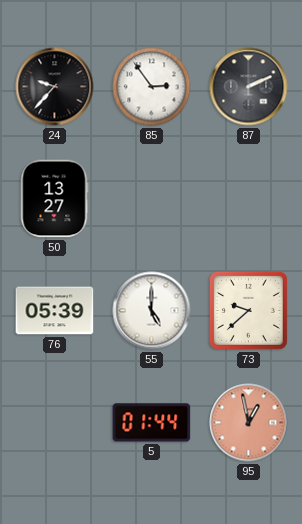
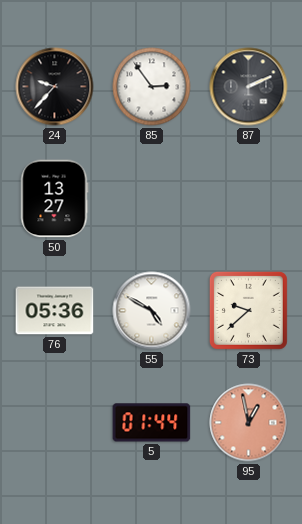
76: 05:39 -> 05:36
55: 5:00 -> 4:50
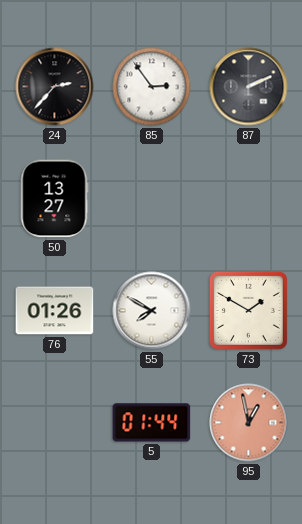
24: 9:37 -> 2:37
76: 05:36 -> 01:26
55: 4:50 -> 7:50
73: 9:38 -> 1:50
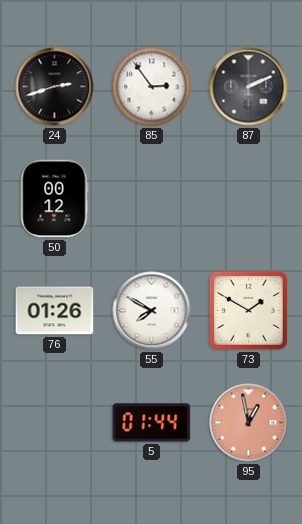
24: 2:37 -> 2:42
50: 13:27 -> 00:12
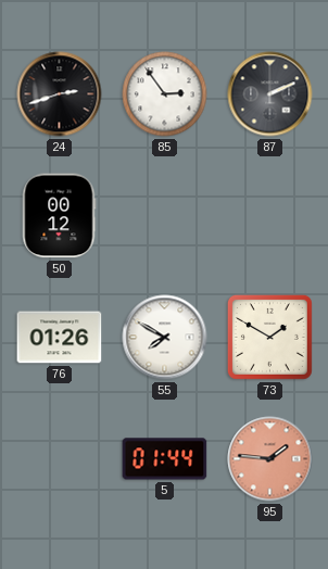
95: 12:58 -> 1:46
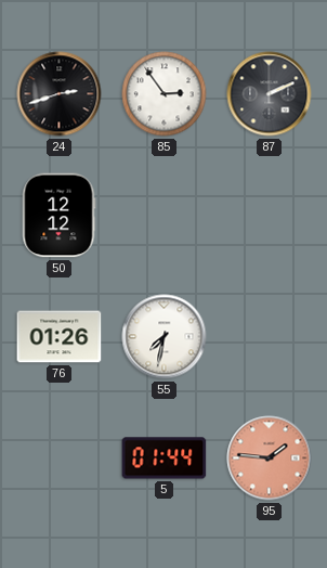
50: 00:12 -> 12:12
55: 7:50 -> 7:32
73: 1:50 -> none
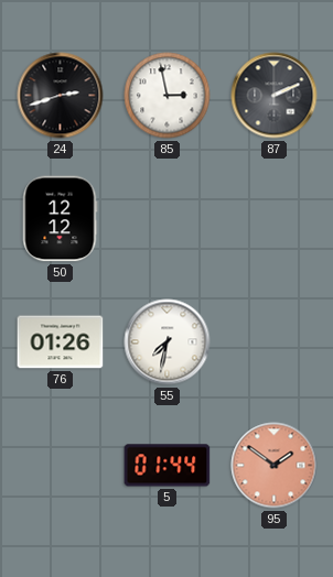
85: 2:54 -> 2:58
95: 1:46 -> 1:51
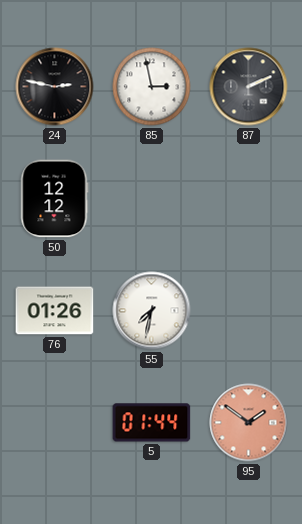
24: 2:42 -> 2:47
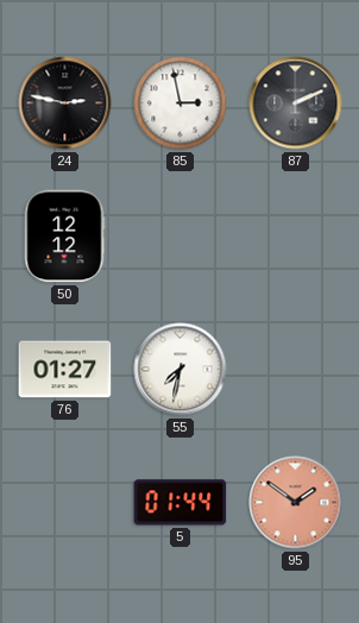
76: 01:26 -> 01:27
